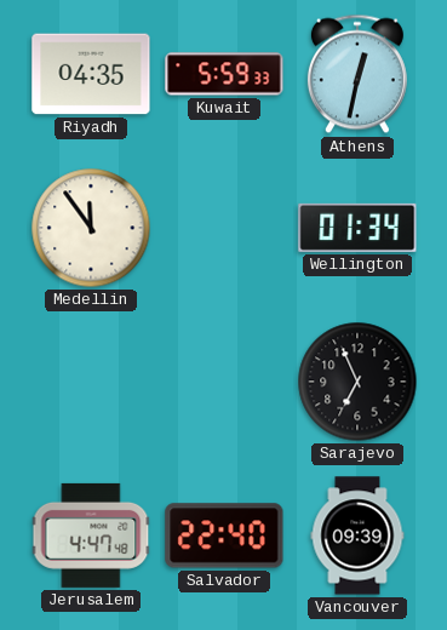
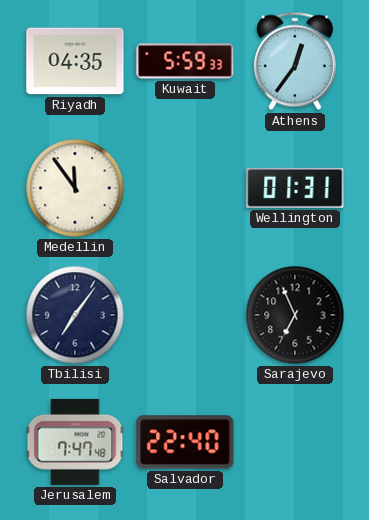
Athens: 12:32 -> 12:36
Wellington: 01:34 -> 01:31
Tbilisi: none -> 7:06
Jerusalem: 4:47 -> 7:47
Vancouver: 09:39 -> none
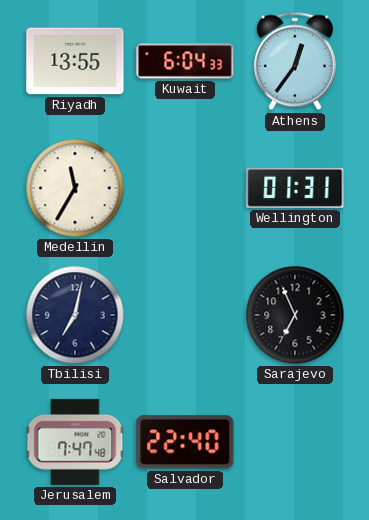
Riyadh: 04:35 -> 13:55
Kuwait: 5:59 -> 6:04
Medellin: 11:54 -> 11:35
Tbilisi: 7:06 -> 7:02
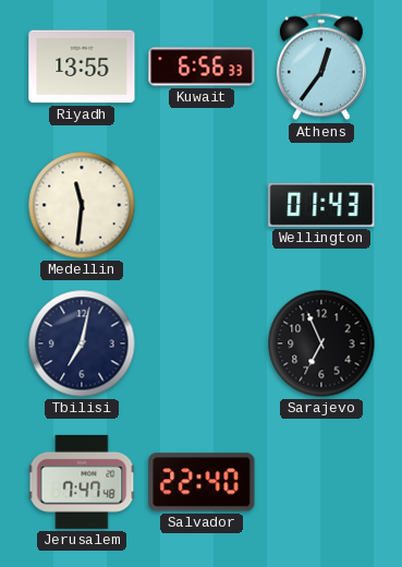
Kuwait: 6:04 -> 6:56
Medellin: 11:35 -> 11:31
Wellington: 01:31 -> 01:43
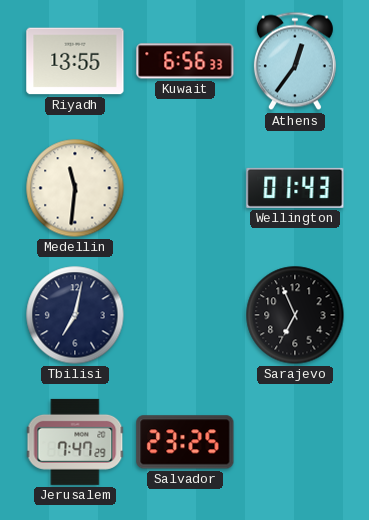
Jerusalem: 7:47:48 -> 7:47:29
Salvador: 22:40 -> 23:25
